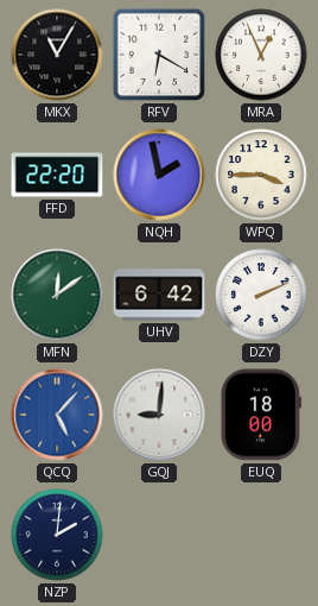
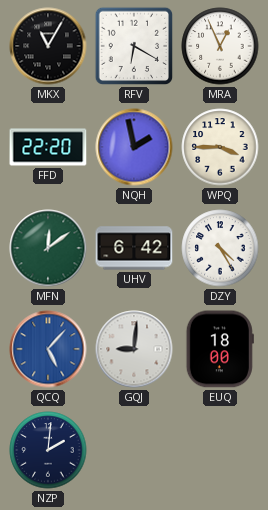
DZY: 2:11 -> 4:25
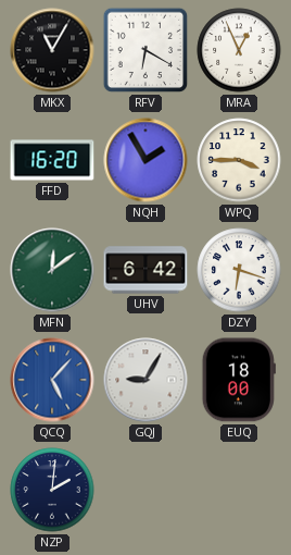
FFD: 22:20 -> 16:20
NQH: 1:58 -> 1:55
DZY: 4:25 -> 6:18
GQJ: 9:01 -> 9:05
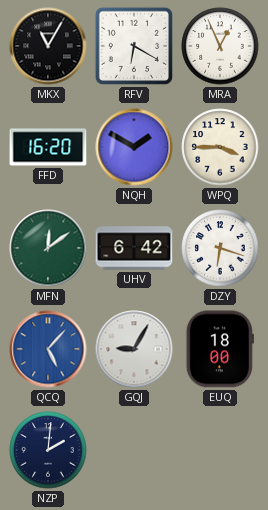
NQH: 1:55 -> 1:50
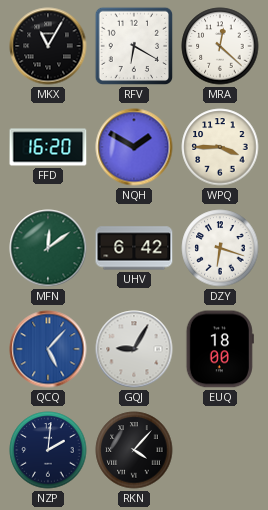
MRA: 12:56 -> 12:22
RKN: none -> 4:07
